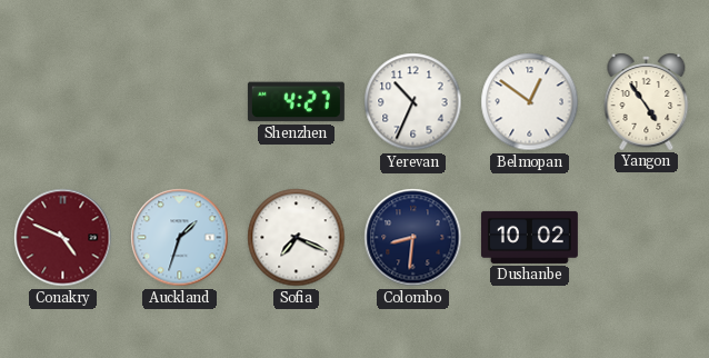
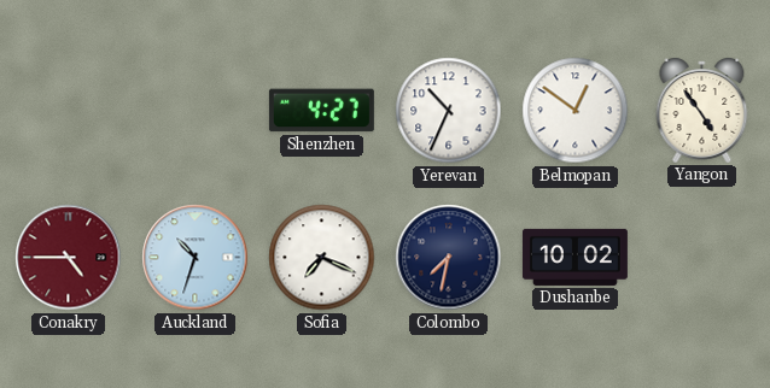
Conakry: 4:49 -> 4:45
Auckland: 1:33 -> 10:33
Colombo: 8:31 -> 7:32
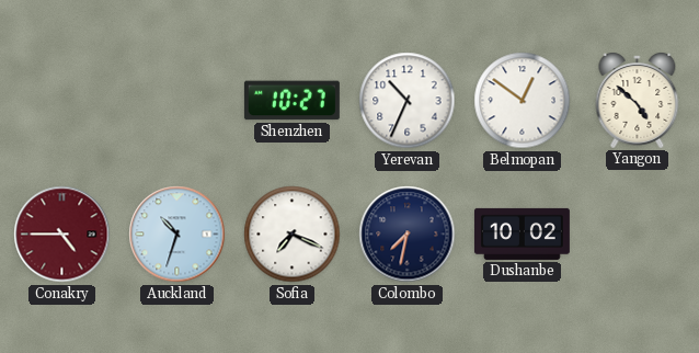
Shenzhen: 4:27 -> 10:27
Yangon: 4:54 -> 4:52
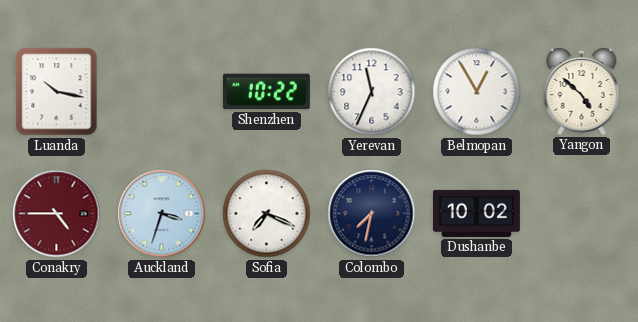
Luanda: none -> 10:17
Shenzhen: 10:27 -> 10:22
Yerevan: 10:34 -> 11:34
Belmopan: 12:51 -> 12:55
Auckland: 10:33 -> 3:33
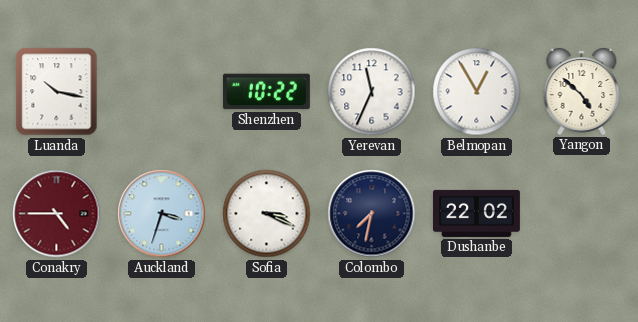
Sofia: 7:19 -> 3:19
Dushanbe: 10:02 -> 22:02
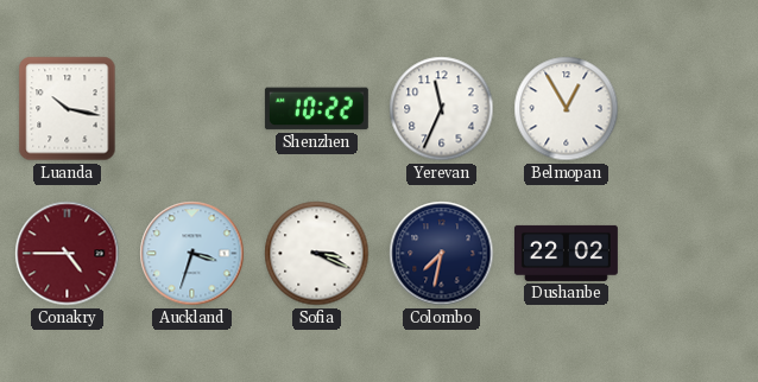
Yangon: 4:52 -> none
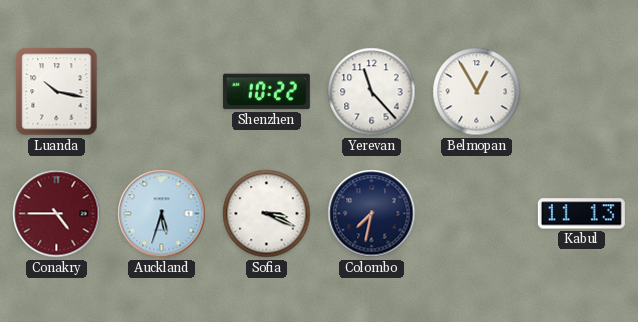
Yerevan: 11:34 -> 11:23
Auckland: 3:33 -> 5:33
Dushanbe: 22:02 -> none
Kabul: none -> 11:13
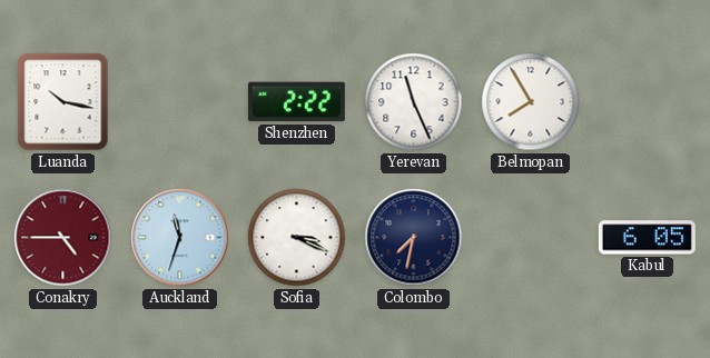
Shenzhen: 10:22 -> 2:22
Yerevan: 11:23 -> 11:26
Belmopan: 12:55 -> 7:55
Auckland: 5:33 -> 11:33
Kabul: 11:13 -> 6:05
